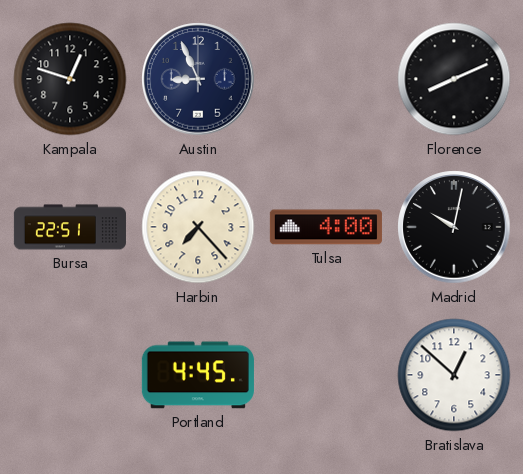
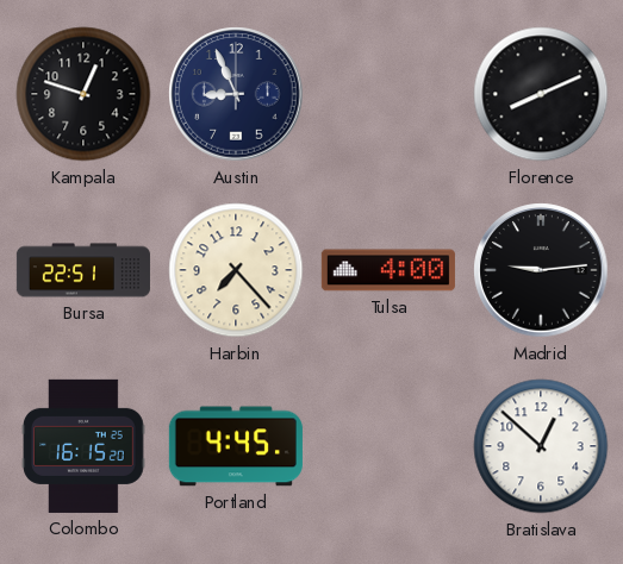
Madrid: 10:02 -> 9:14
Colombo: none -> 16:15
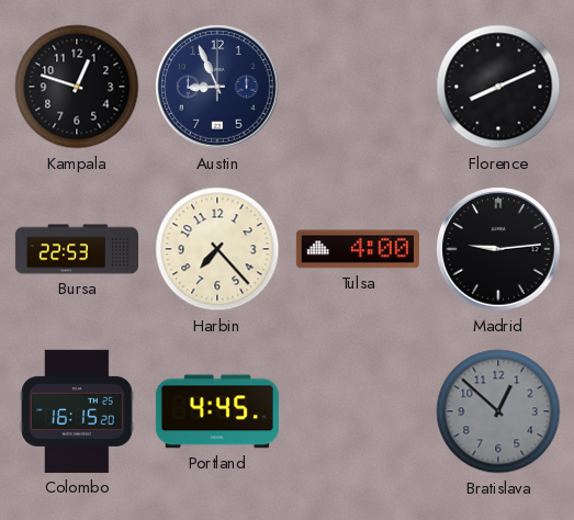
Bursa: 22:51 -> 22:53
Bratislava dial: white -> grey
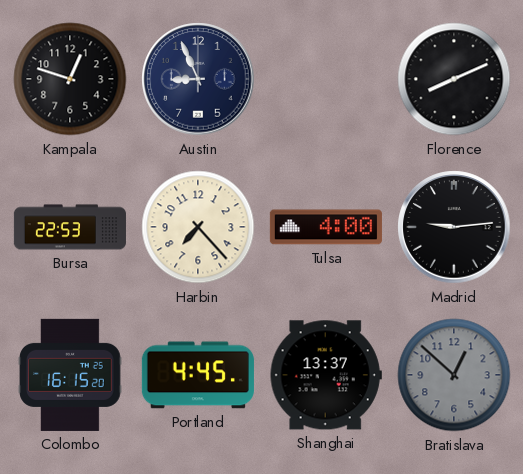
Shanghai: none -> 13:37
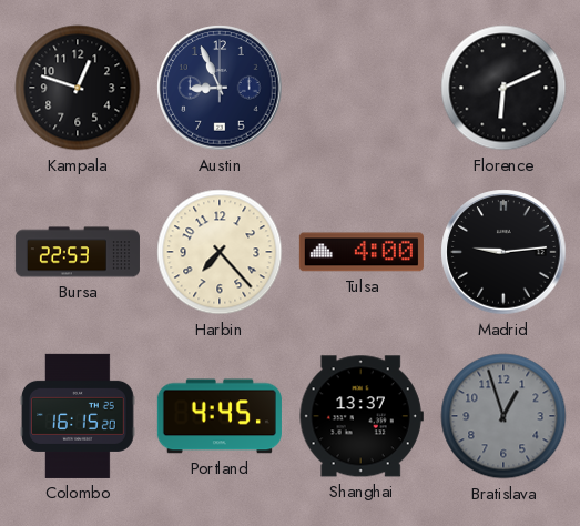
Florence: 8:11 -> 6:11
Bratislava: 12:52 -> 12:57
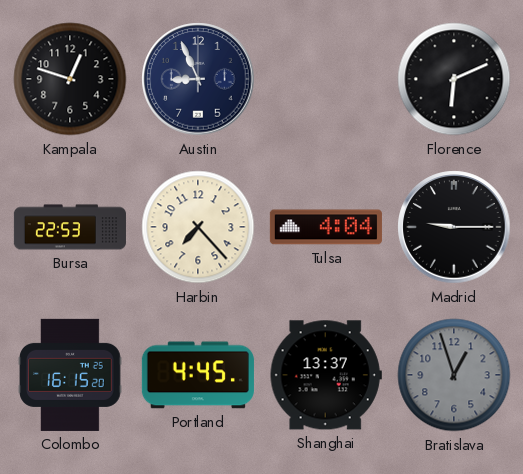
Tulsa: 4:00 -> 4:04
Madrid: 9:14 -> 9:15
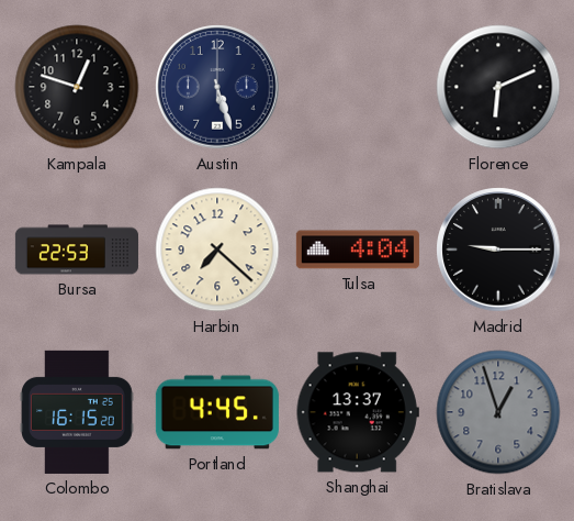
Austin: 8:56 -> 5:27
Harbin: 7:23 -> 7:22
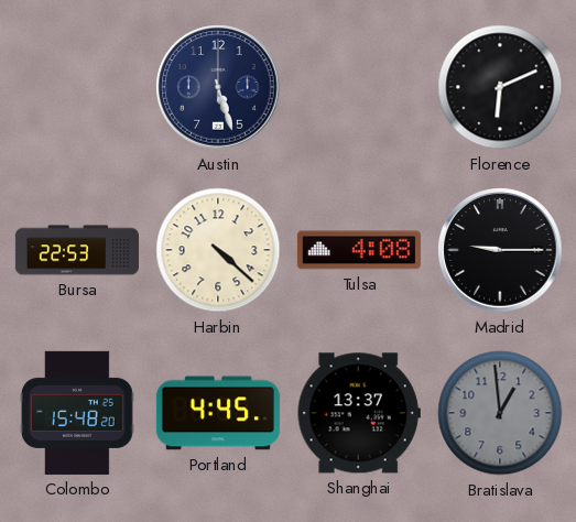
Kampala: 12:48 -> none
Harbin: 7:22 -> 4:22
Tulsa: 4:04 -> 4:08
Colombo: 16:15 -> 15:48
Bratislava: 12:57 -> 12:59
